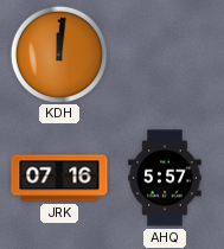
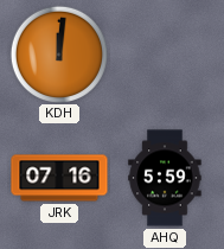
AHQ: 5:57 -> 5:59
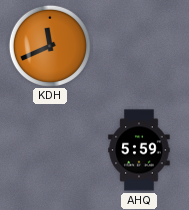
KDH: 12:01 -> 11:41
JRK: 07:16 -> none
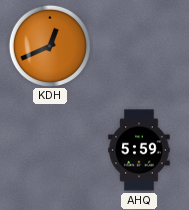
KDH: 11:41 -> 12:41
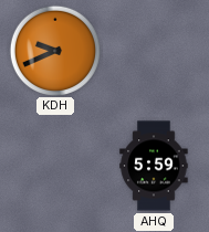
KDH: 12:41 -> 9:41
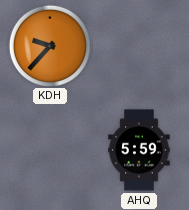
KDH: 9:41 -> 9:37
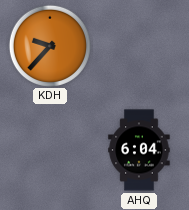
AHQ: 5:59 -> 6:04
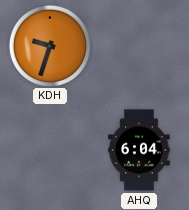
KDH: 9:37 -> 9:33
